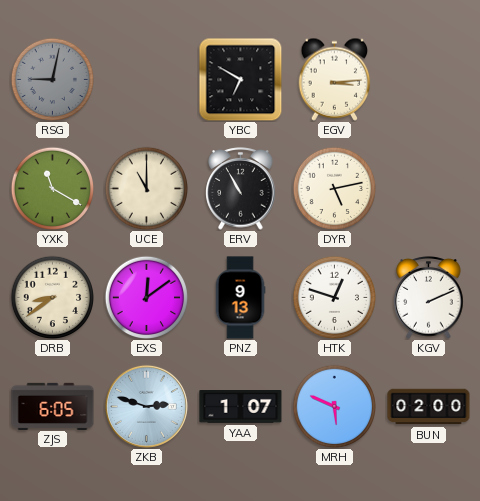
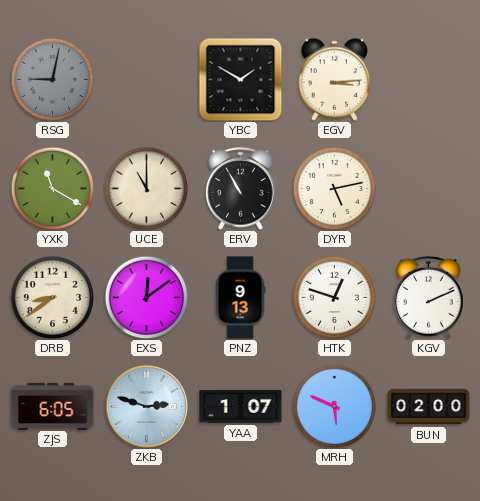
YBC: 6:50 -> 1:50
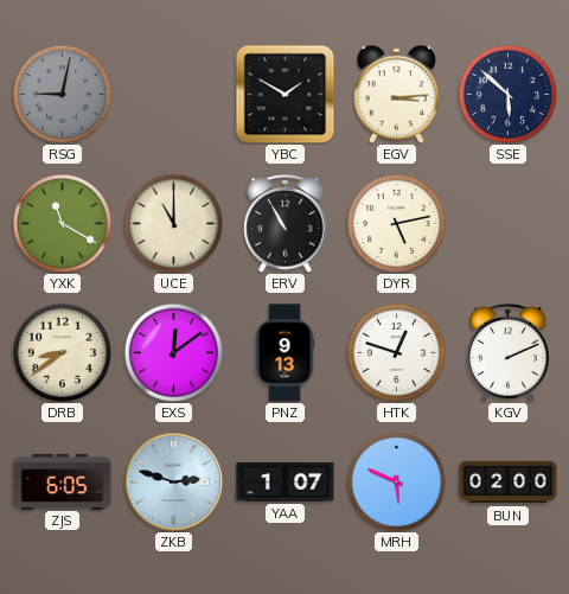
SSE: none -> 5:52
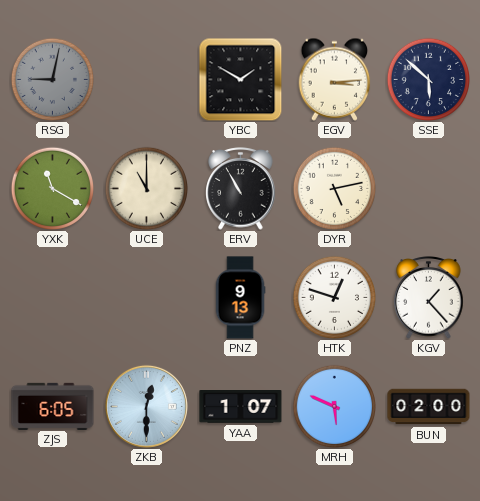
DRB: 8:39 -> none
EXS: 12:09 -> none
KGV: 2:11 -> 1:23
ZKB: 2:48 -> 12:30
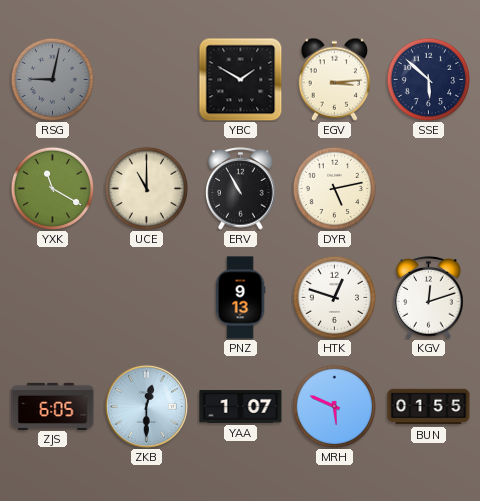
KGV: 1:23 -> 12:12
BUN: 02:00 -> 01:55
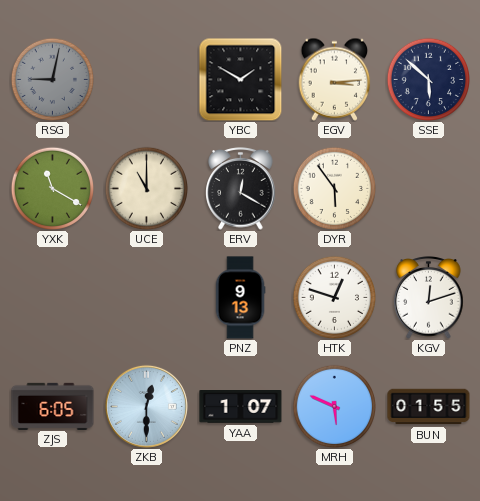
ERV: 10:55 -> 12:20
DYR: 5:13 -> 5:54
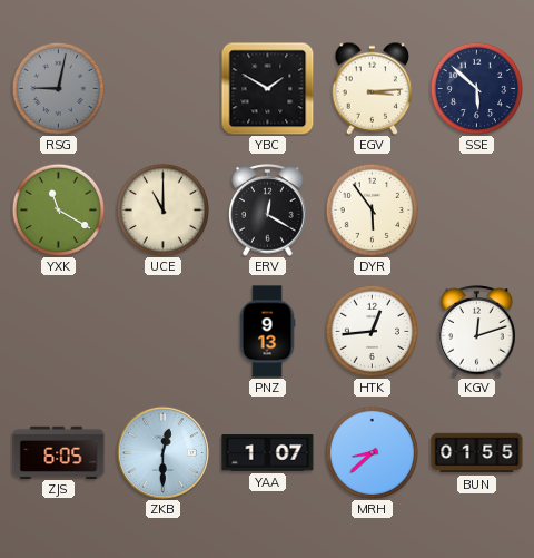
HTK: 12:48 -> 12:44
MRH: 5:49 -> 8:38
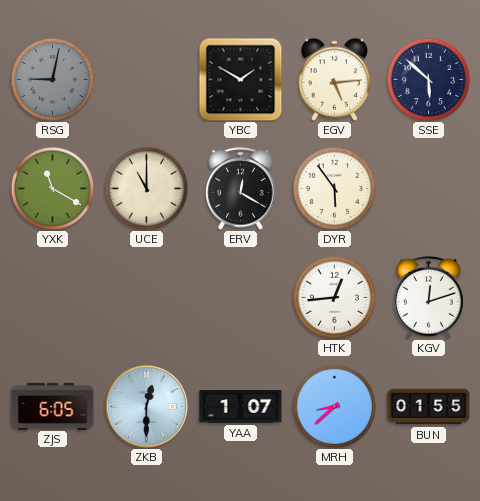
EGV: 3:14 -> 5:14
PNZ: 9:13 -> none
